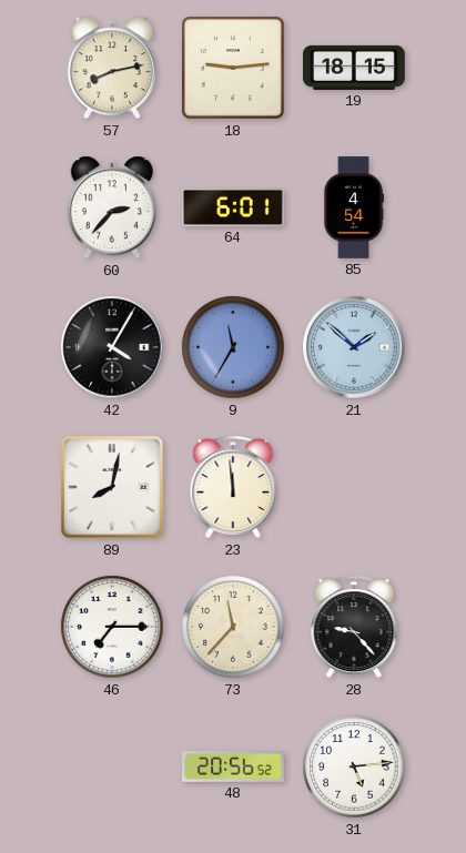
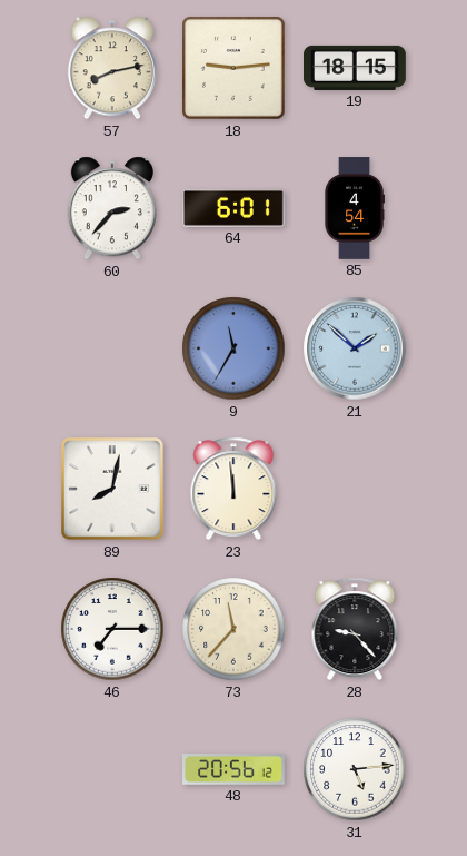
42: 4:05 -> none
48: 20:56:52 -> 20:56:12
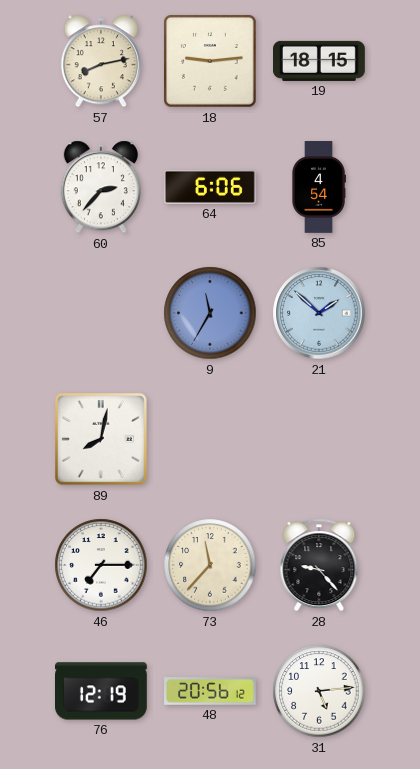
64: 6:01 -> 6:06
23: 11:59 -> none
76: none -> 12:19
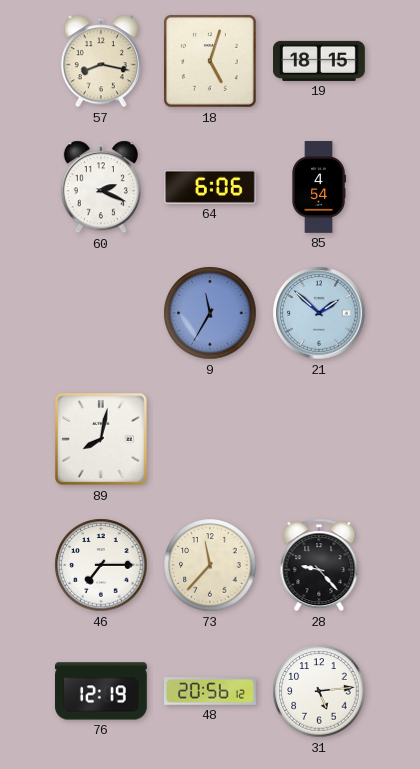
57: 8:13 -> 8:17
18: 9:14 -> 5:03
60: 2:37 -> 2:19
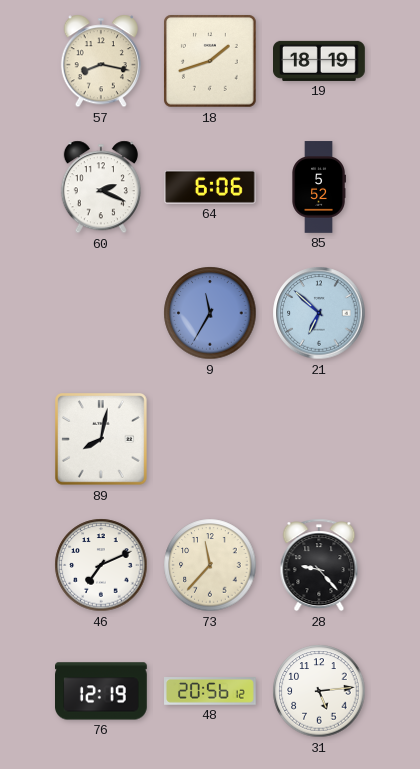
18: 5:03 -> 1:42
19: 18:15 -> 18:19
85: 4:54 -> 5:52
21: 1:52 -> 6:52
46: 7:15 -> 7:11
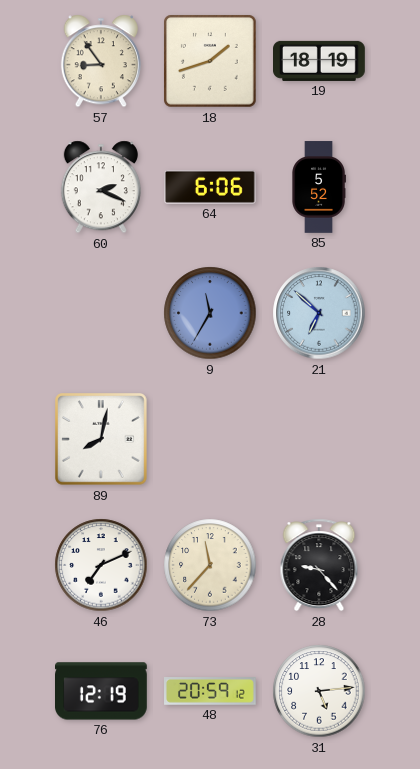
57: 8:17 -> 8:54
48: 20:56 -> 20:59
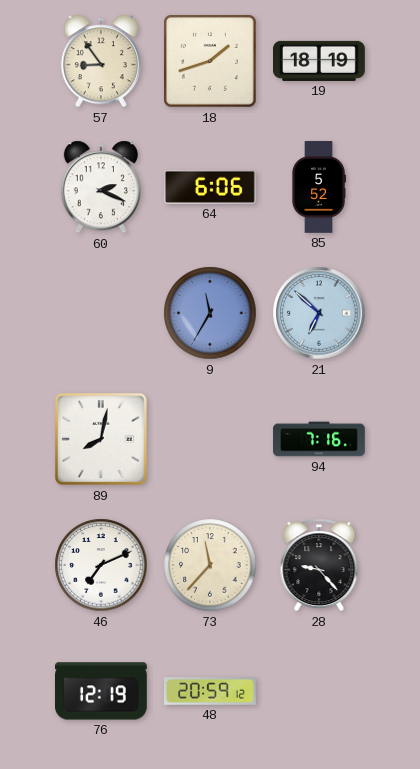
94: none -> 7:16
31: 5:14 -> none
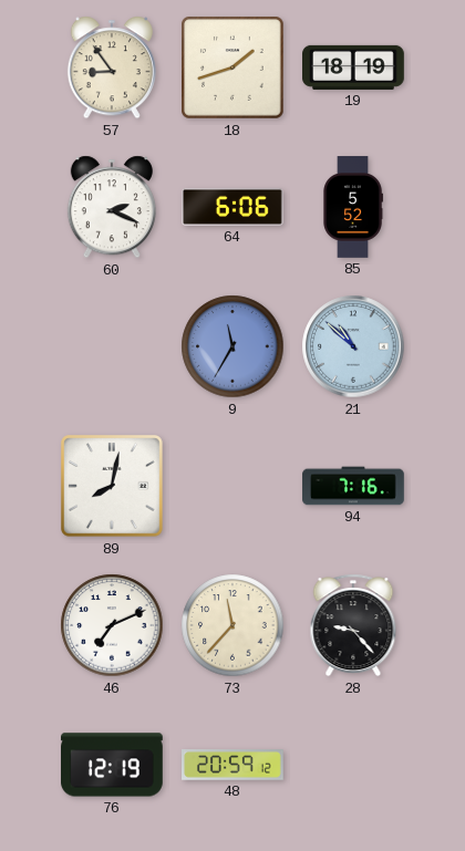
21: 6:52 -> 10:52
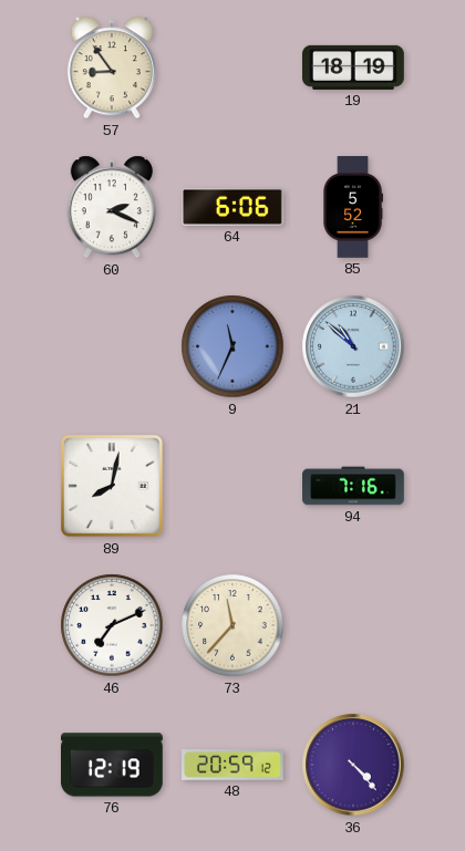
18: 1:42 -> none
9: 11:35 -> 11:34
28: 9:23 -> none
36: none -> 4:23
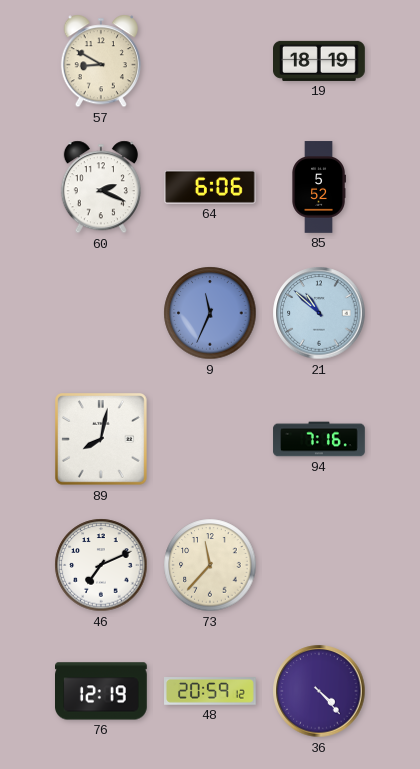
57: 8:54 -> 8:50
